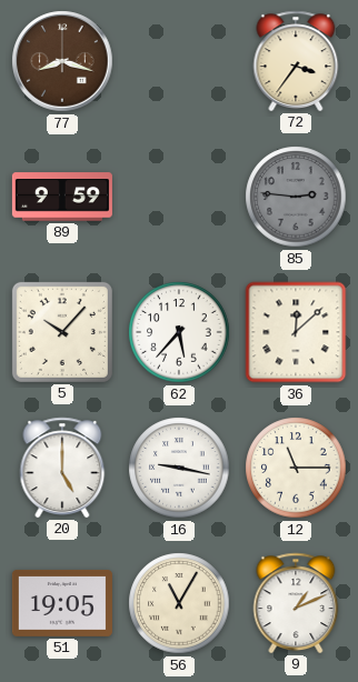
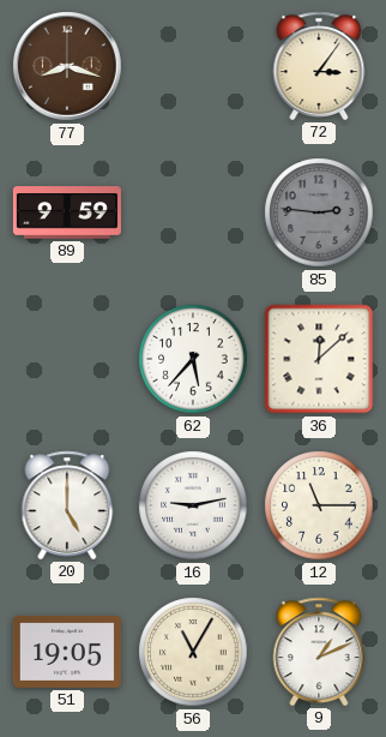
72: 3:36 -> 3:06
5: 10:07 -> none
16: 9:17 -> 9:13
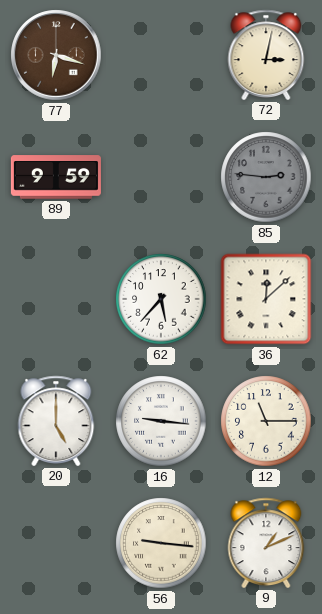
77: 8:18 -> 6:18
72: 3:06 -> 3:02
16: 9:13 -> 9:16
51: 19:05 -> none
56: 11:05 -> 9:16
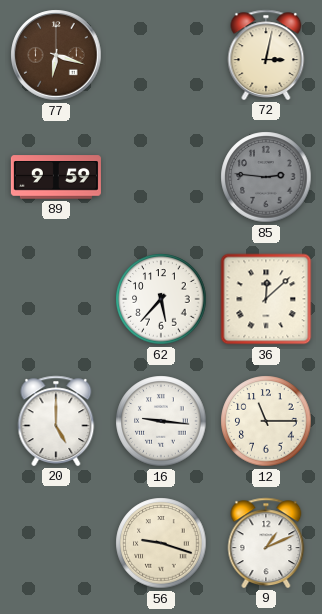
56: 9:16 -> 9:18
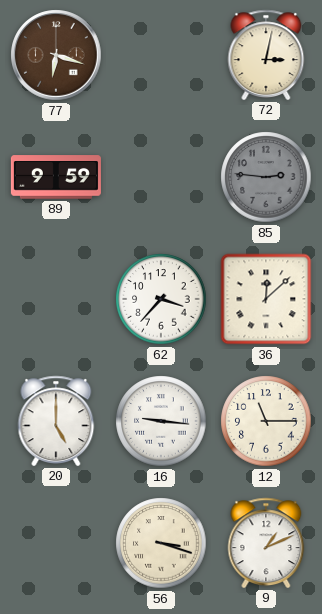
62: 5:37 -> 3:37
56: 9:18 -> 3:18
